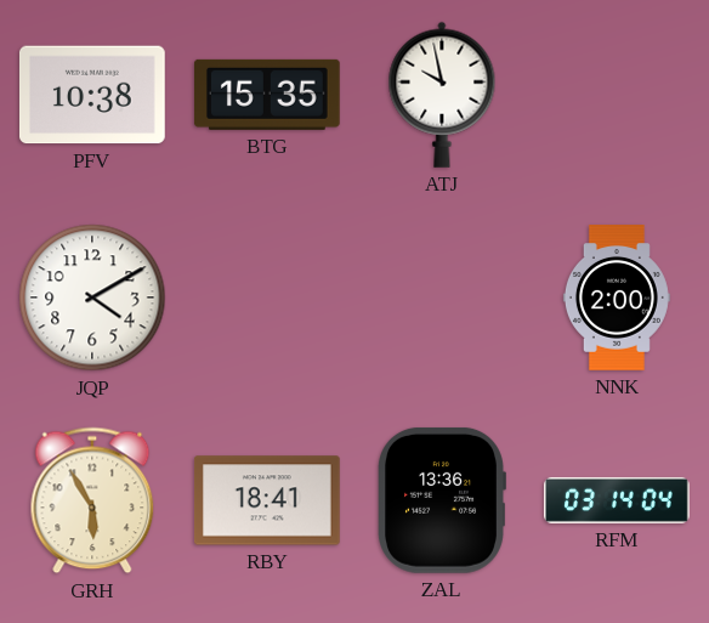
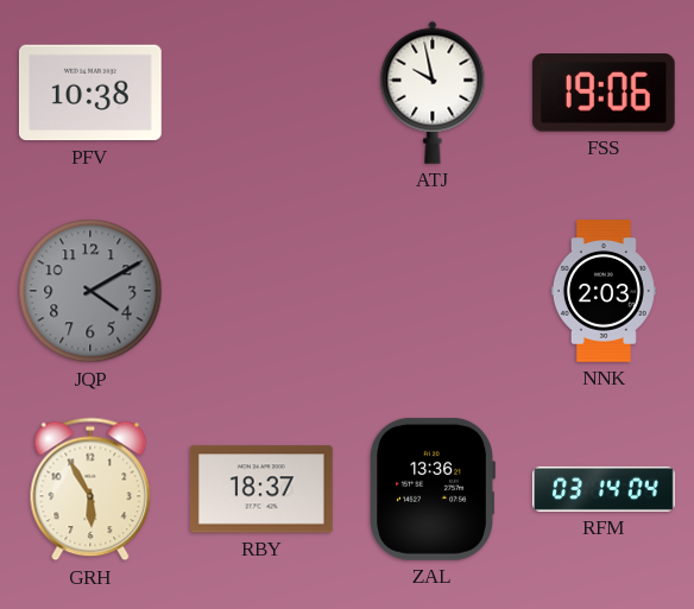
BTG: 15:35 -> none
FSS: none -> 19:06
JQP dial: white -> grey
NNK: 2:00 -> 2:03
RBY: 18:41 -> 18:37
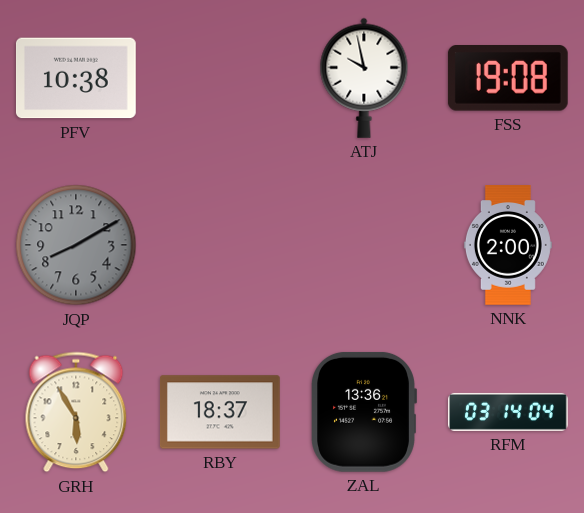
FSS: 19:06 -> 19:08
JQP: 4:10 -> 8:10
NNK: 2:03 -> 2:00
